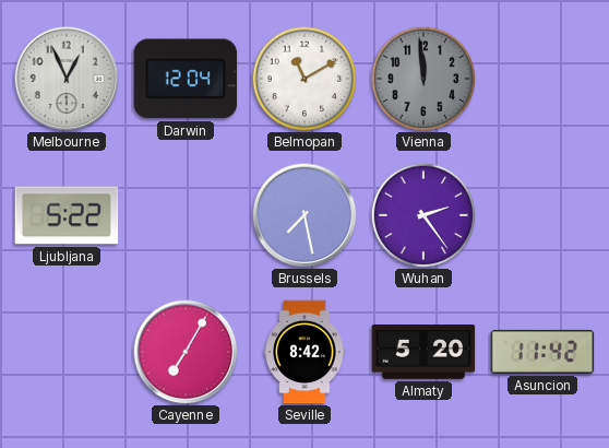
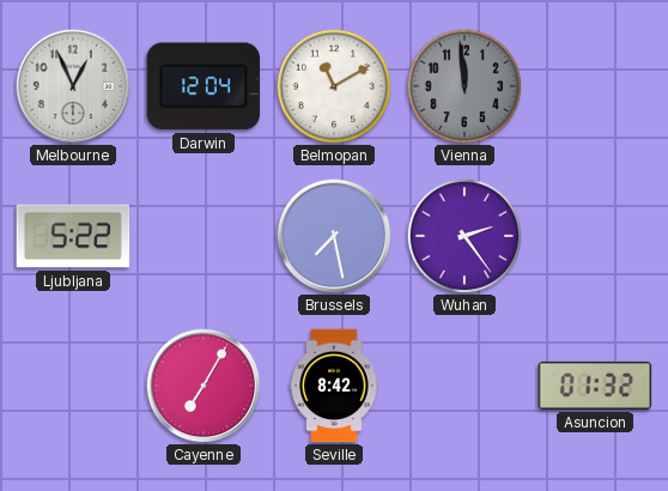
Almaty: 5:20 -> none
Asuncion: 11:42 -> 01:32
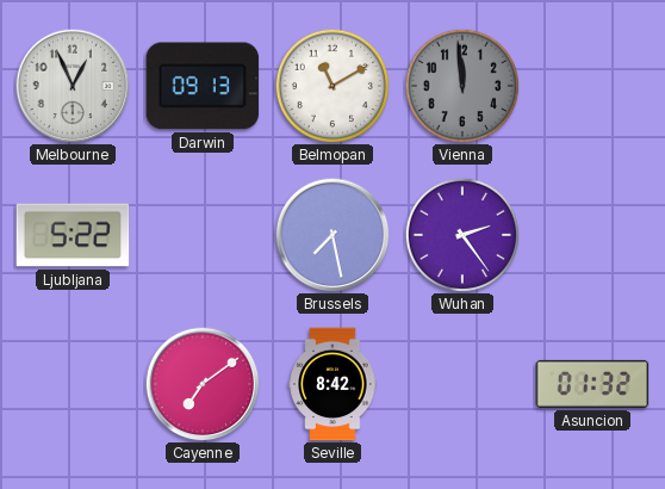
Darwin: 12:04 -> 09:13
Cayenne: 7:05 -> 7:09
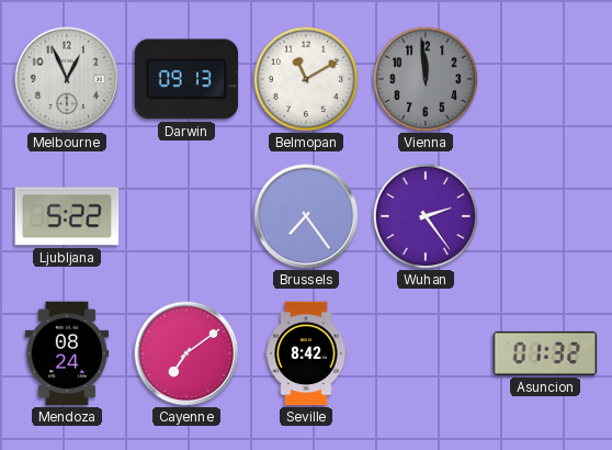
Brussels: 7:28 -> 7:24
Mendoza: none -> 08:24
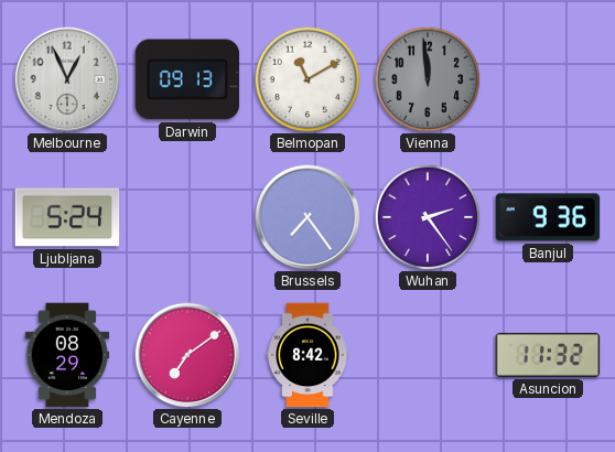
Ljubljana: 5:22 -> 5:24
Banjul: none -> 9:36
Mendoza: 08:24 -> 08:29
Asuncion: 01:32 -> 11:32
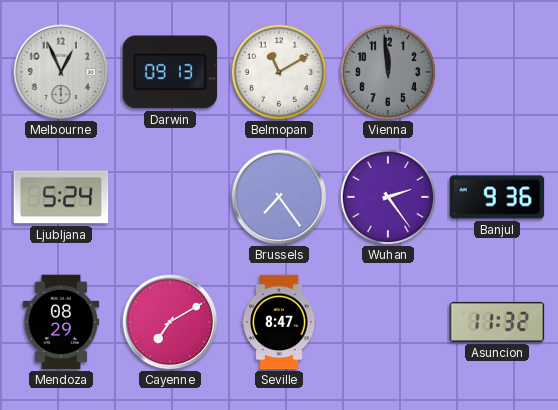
Cayenne: 7:09 -> 7:10
Seville: 8:42 -> 8:47
